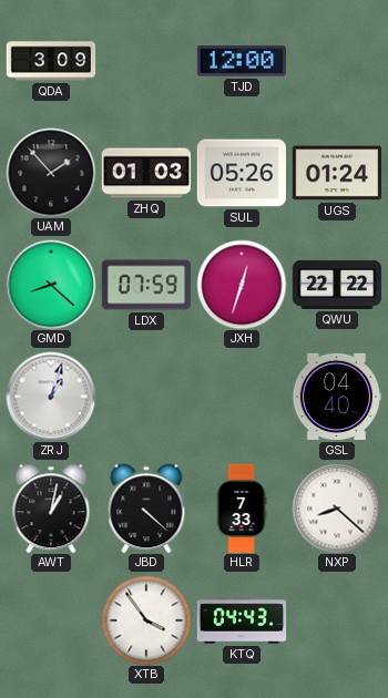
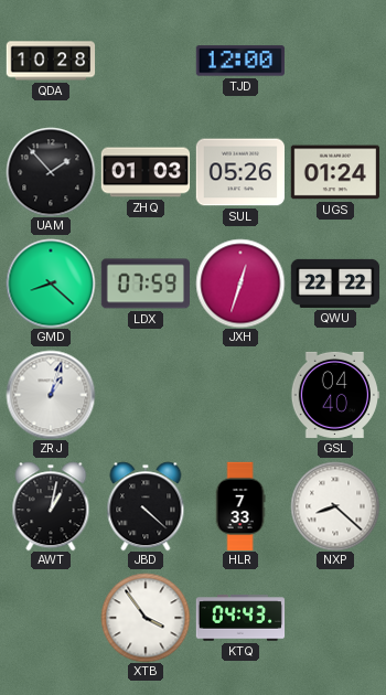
QDA: 3:09 -> 10:28
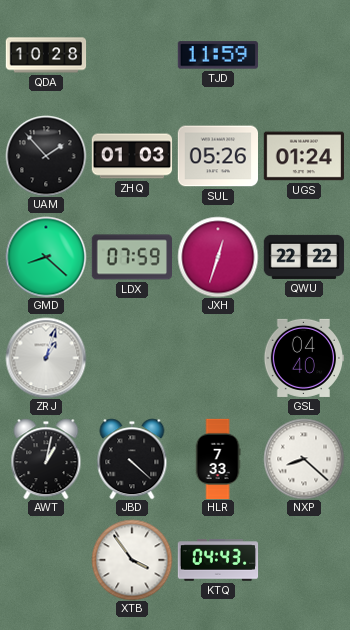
TJD: 12:00 -> 11:59
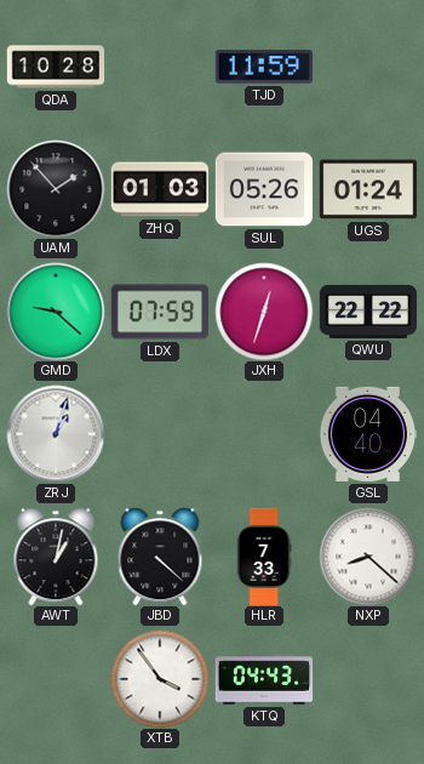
GMD: 8:22 -> 9:22
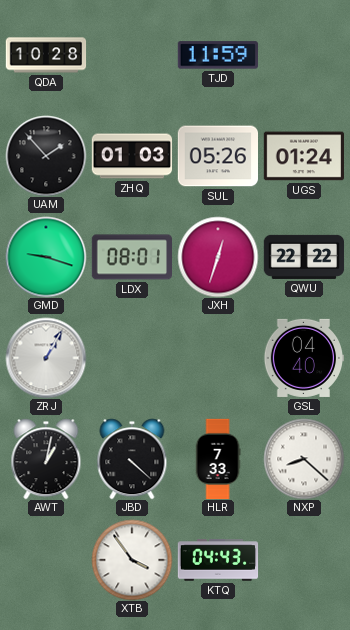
GMD: 9:22 -> 9:18
LDX: 07:59 -> 08:01
ZRJ: 1:03 -> 1:05
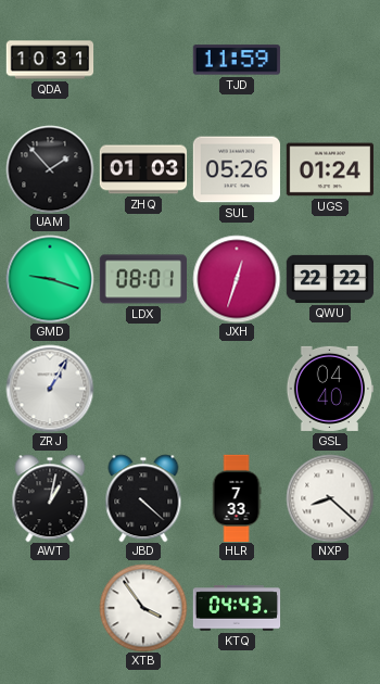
QDA: 10:28 -> 10:31
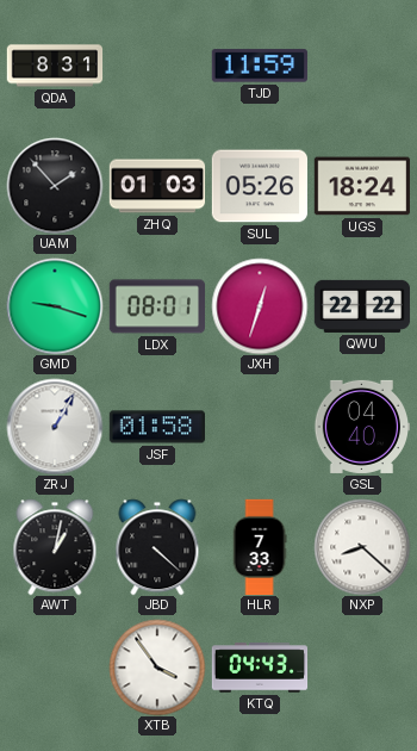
QDA: 10:31 -> 8:31
UGS: 01:24 -> 18:24
JSF: none -> 01:58
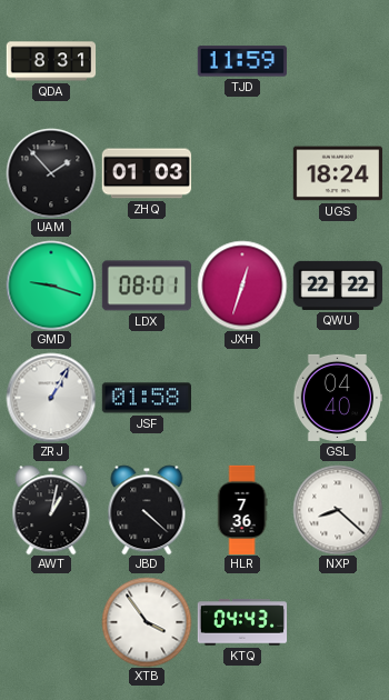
SUL: 05:26 -> none
HLR: 7:33 -> 7:36
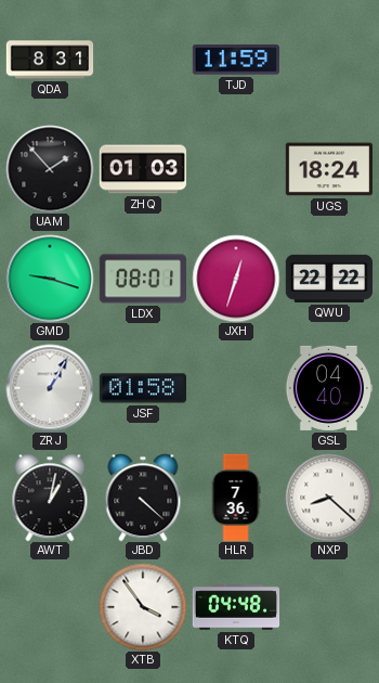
KTQ: 04:43 -> 04:48
